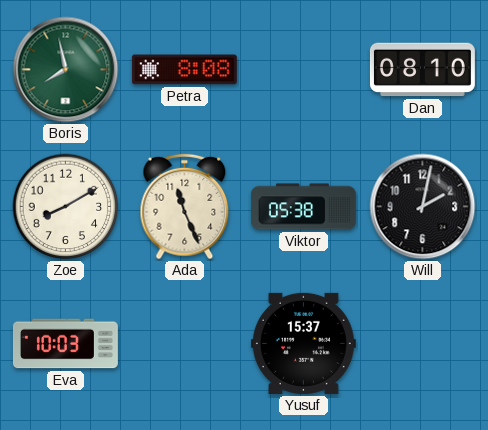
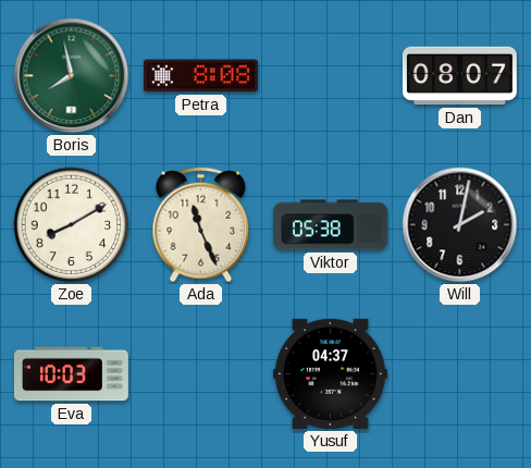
Dan: 08:10 -> 08:07
Yusuf: 15:37 -> 04:37
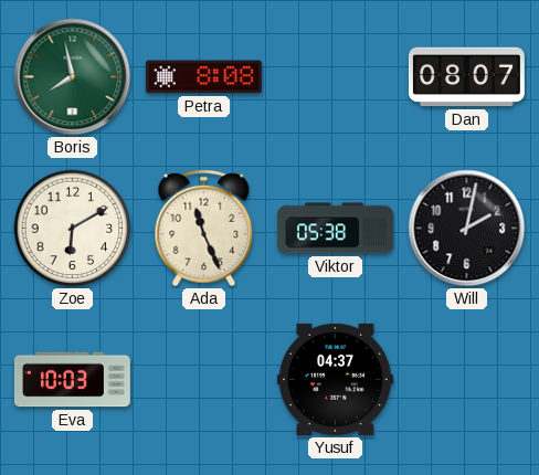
Zoe: 8:10 -> 6:10
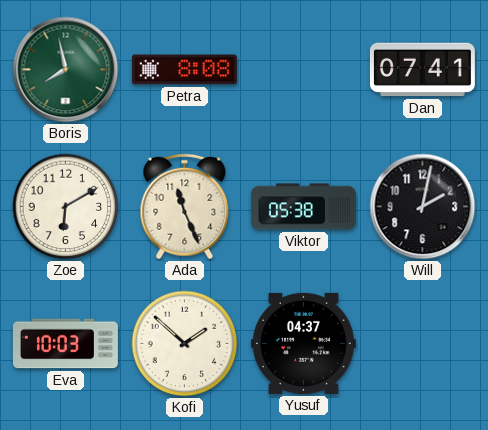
Dan: 08:07 -> 07:41
Kofi: none -> 1:52
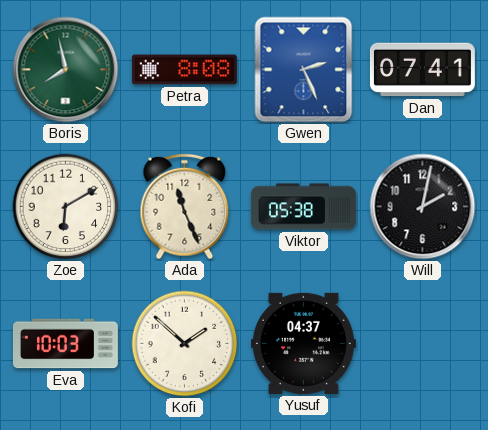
Gwen: none -> 2:26
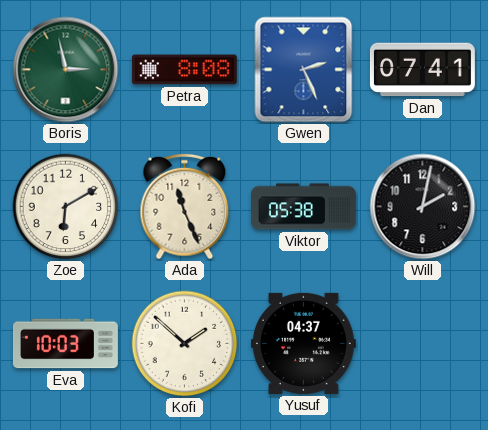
Boris: 7:58 -> 2:58
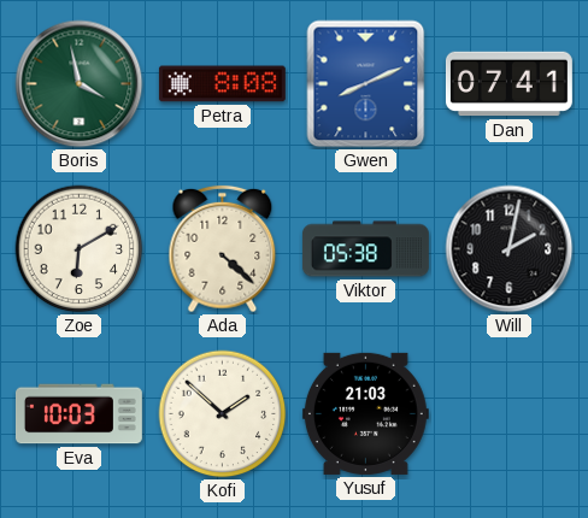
Boris: 2:58 -> 3:58
Gwen: 2:26 -> 8:11
Ada: 11:26 -> 4:22
Yusuf: 04:37 -> 21:03
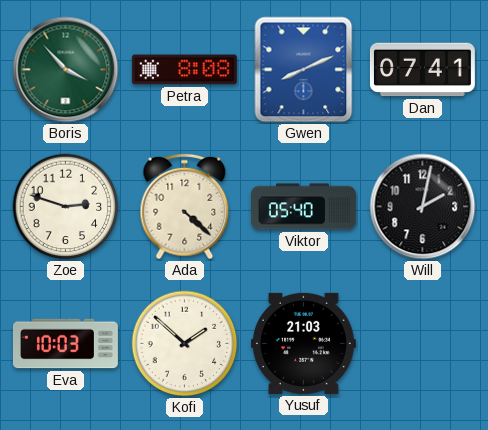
Boris: 3:58 -> 3:53
Zoe: 6:10 -> 2:48
Viktor: 05:38 -> 05:40
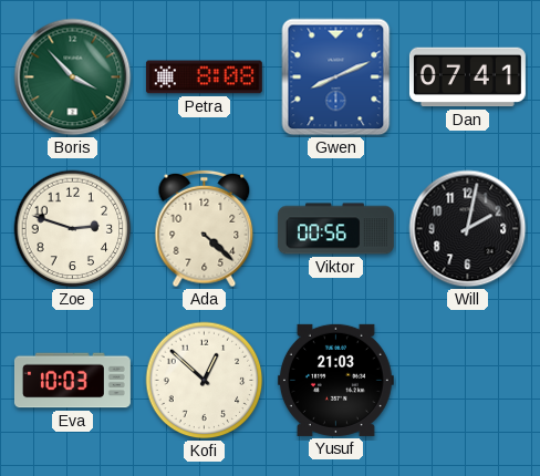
Viktor: 05:40 -> 00:56
Kofi: 1:52 -> 12:52
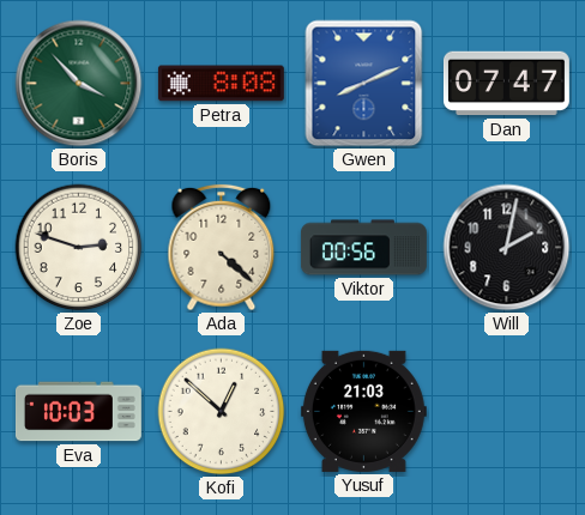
Dan: 07:41 -> 07:47
